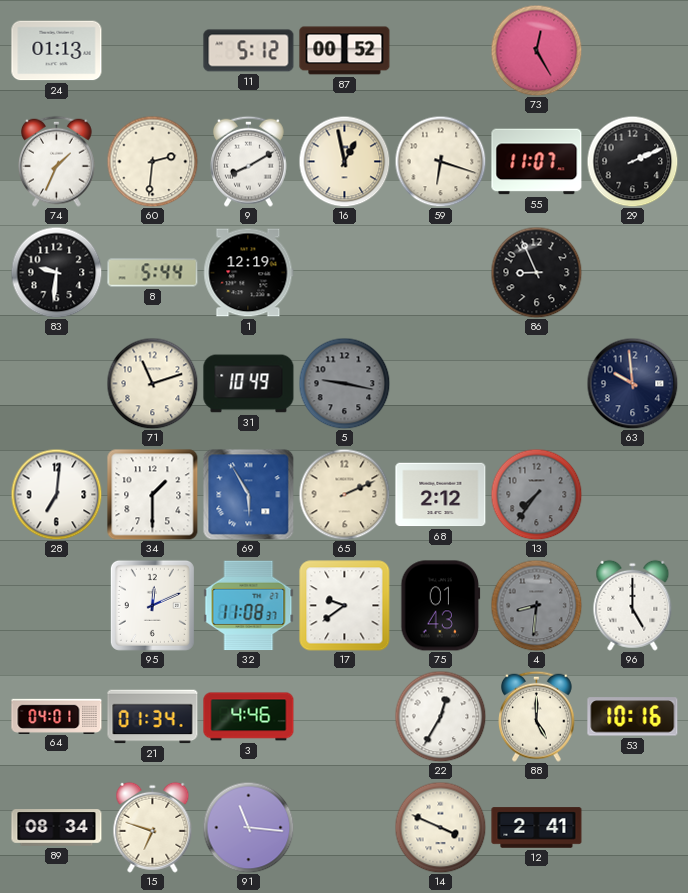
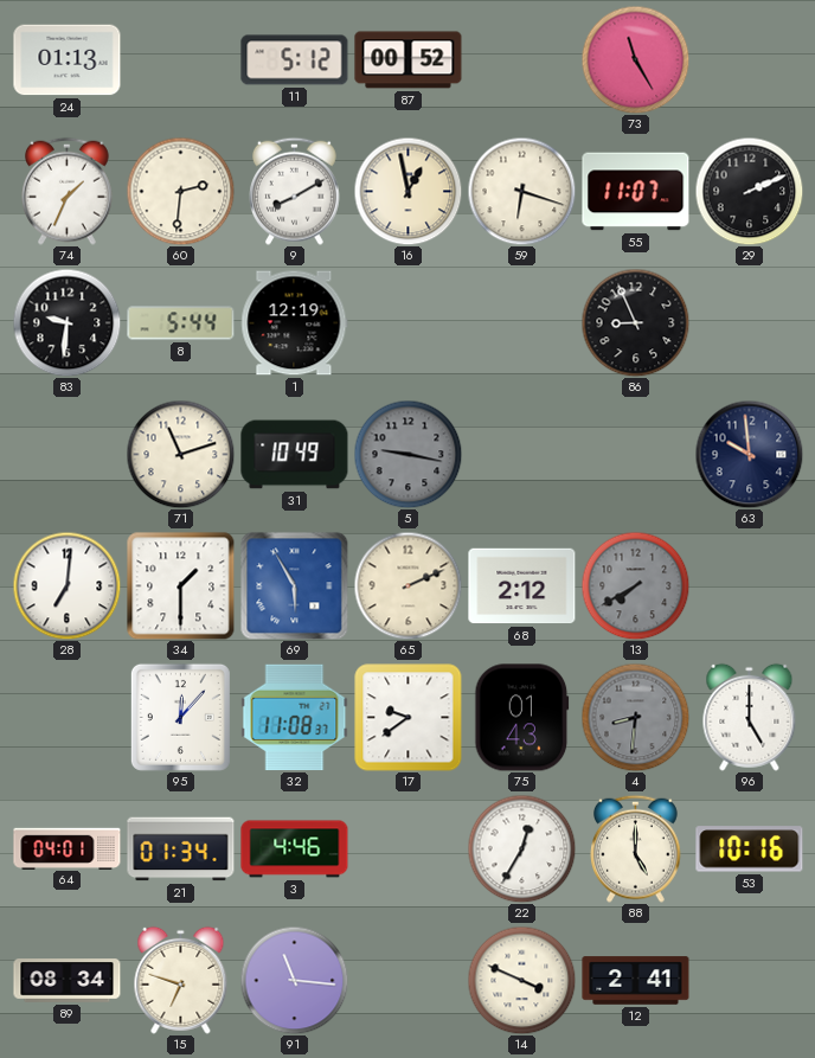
73: 12:25 -> 11:25
13: 7:36 -> 7:40
95: 12:11 -> 12:07
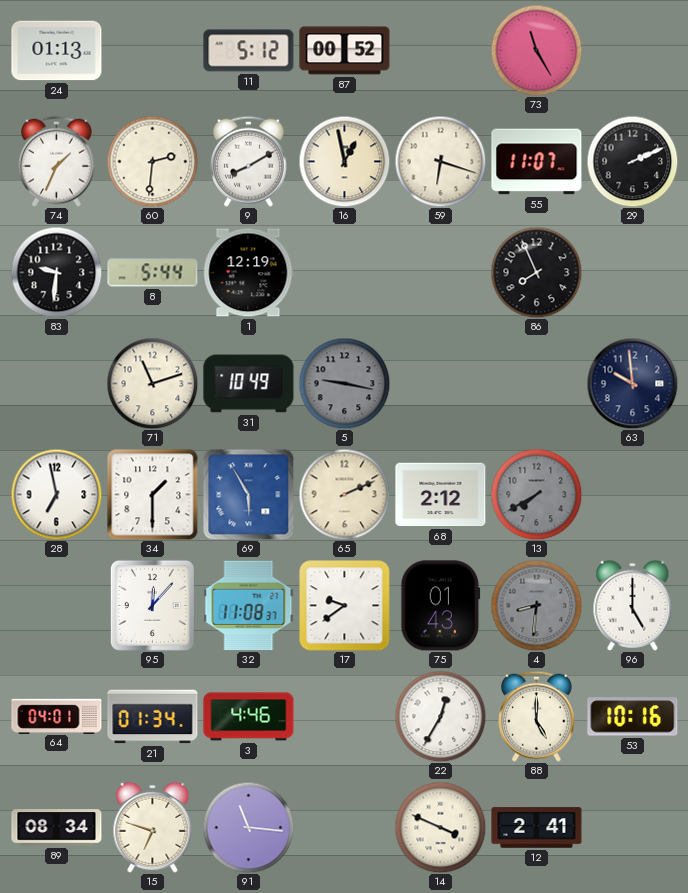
86: 8:56 -> 7:56
28: 7:01 -> 6:58
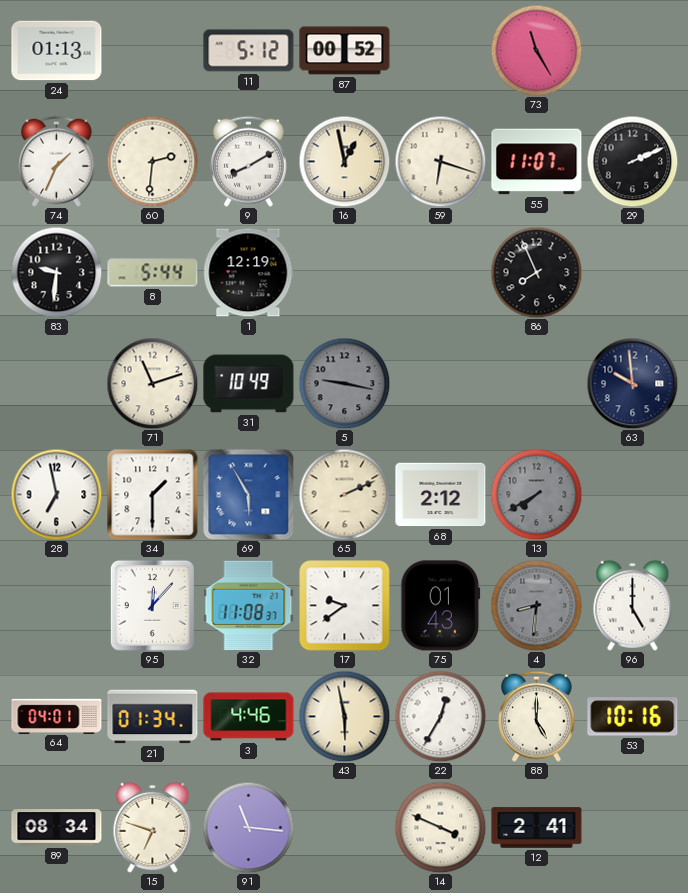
43: none -> 5:58
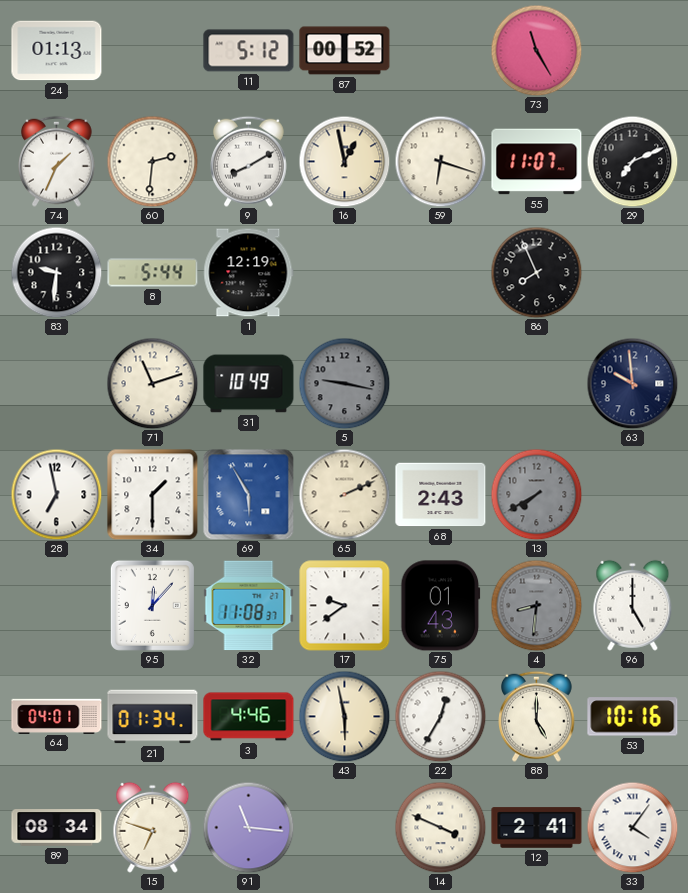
29: 2:11 -> 7:11
68: 2:12 -> 2:43
33: none -> 4:06
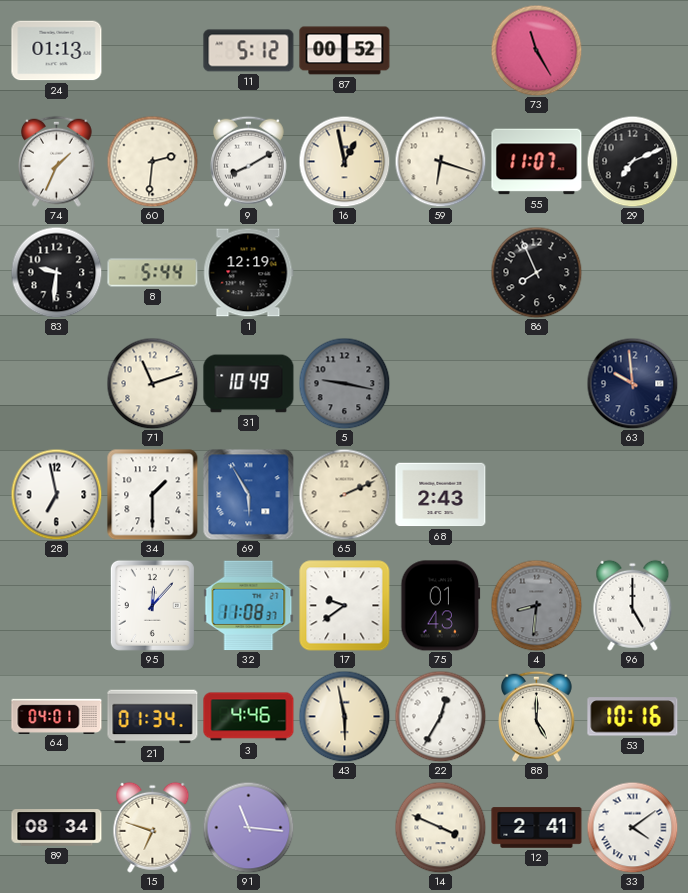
13: 7:40 -> none
33: 4:06 -> 4:09
